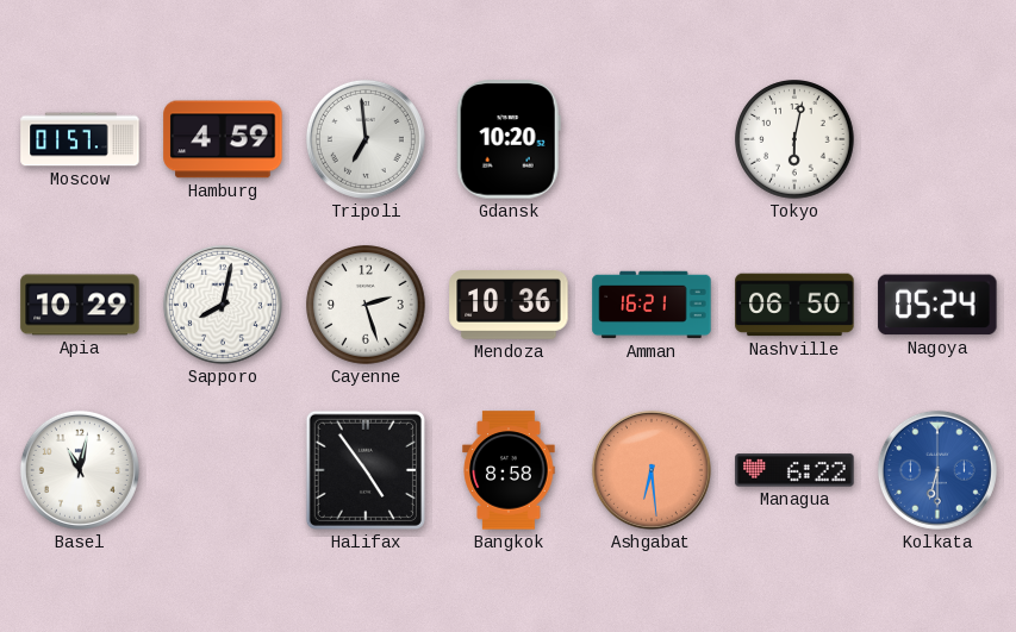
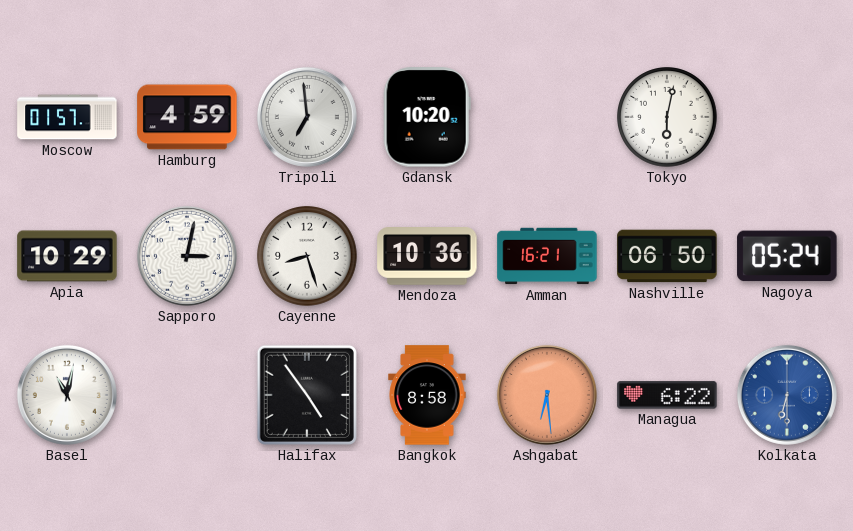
Sapporo: 8:02 -> 3:02
Cayenne: 2:27 -> 8:27
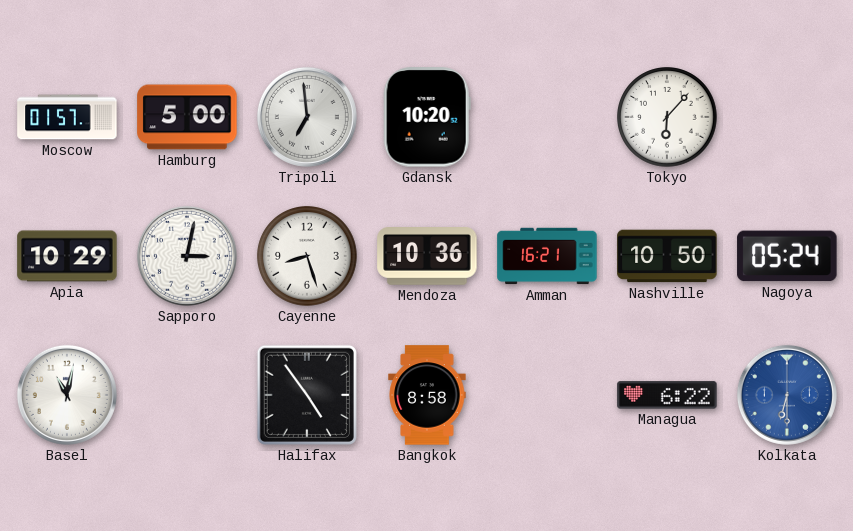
Hamburg: 4:59 -> 5:00
Tokyo: 6:02 -> 6:07
Nashville: 06:50 -> 10:50
Ashgabat: 6:29 -> none
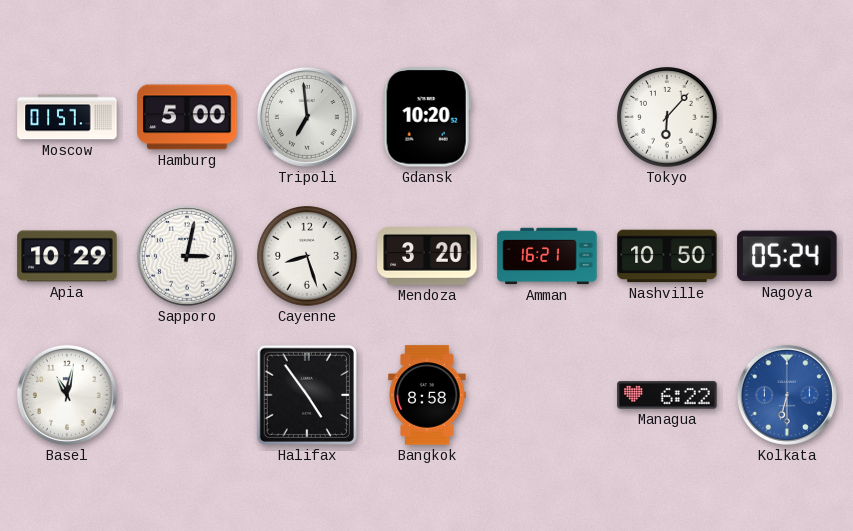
Mendoza: 10:36 -> 3:20
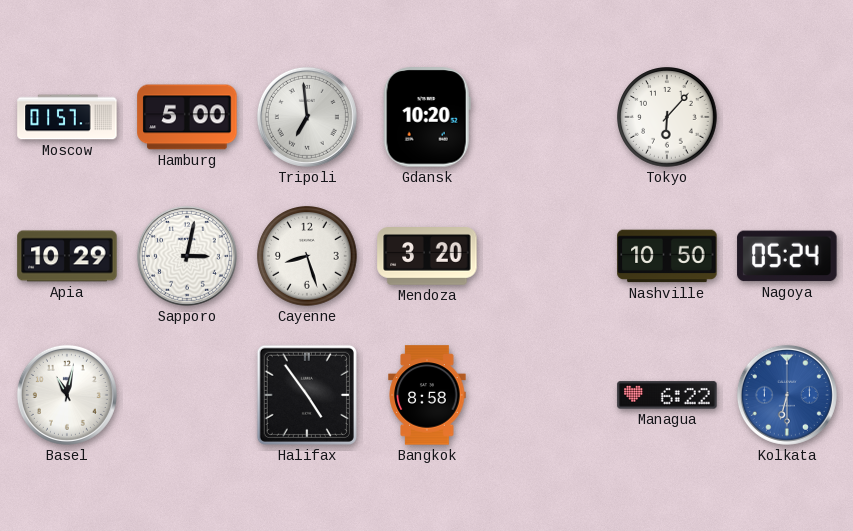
Amman: 16:21 -> none
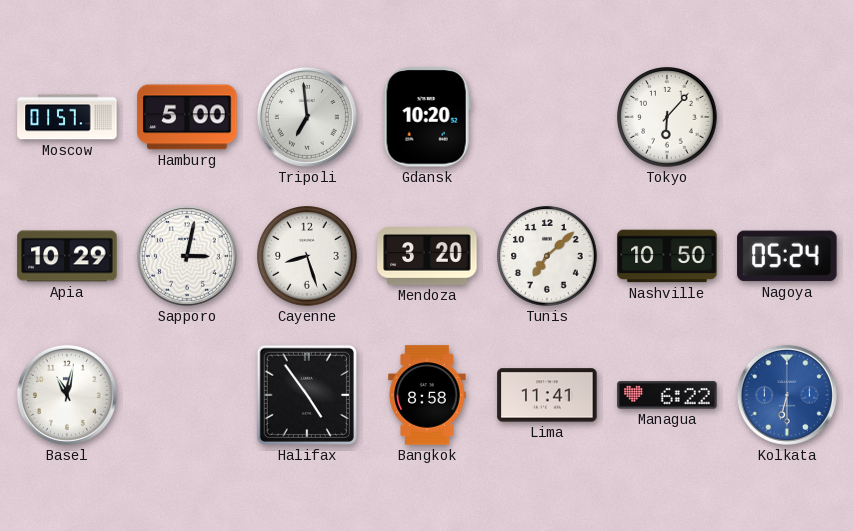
Tunis: none -> 7:08
Lima: none -> 11:41
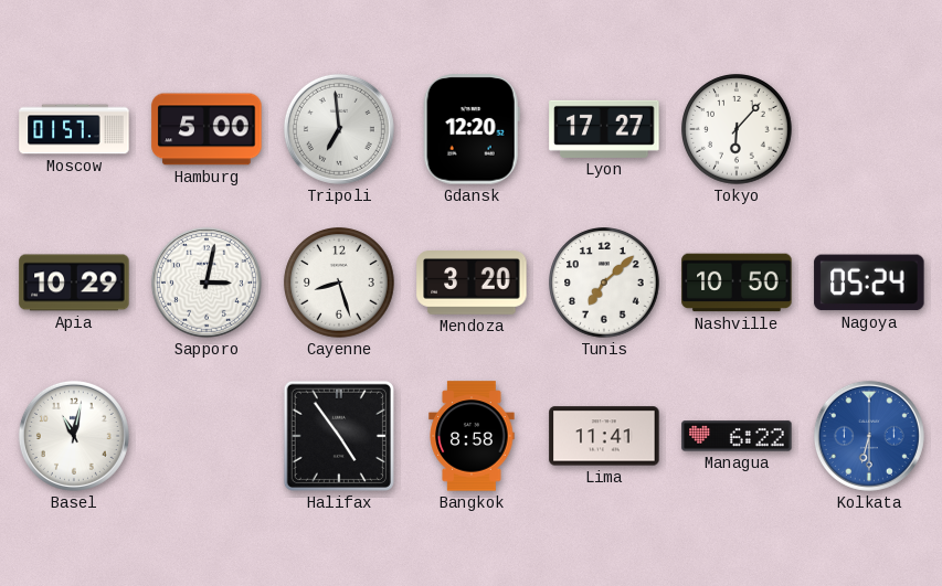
Gdansk: 10:20 -> 12:20
Lyon: none -> 17:27
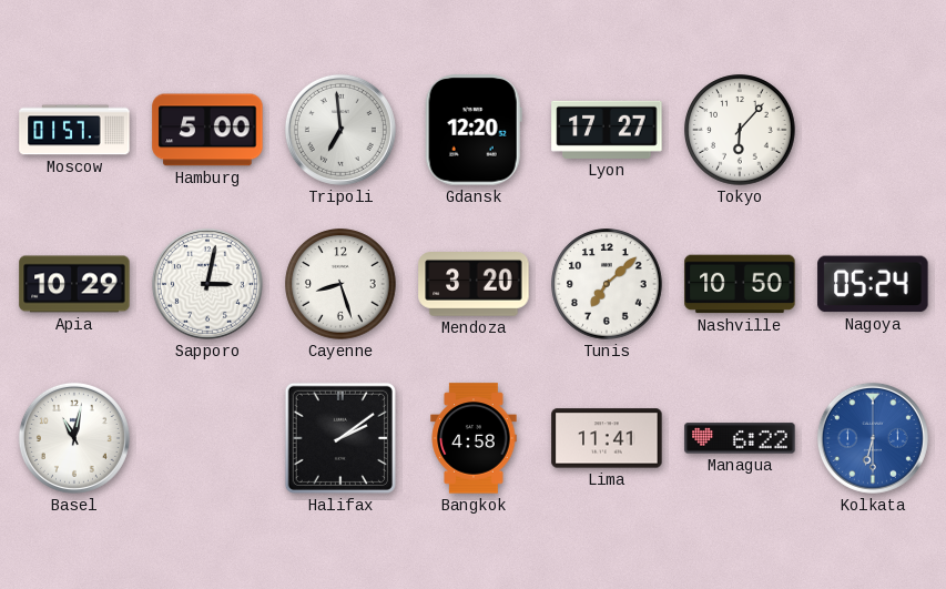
Halifax: 4:54 -> 2:09
Bangkok: 8:58 -> 4:58
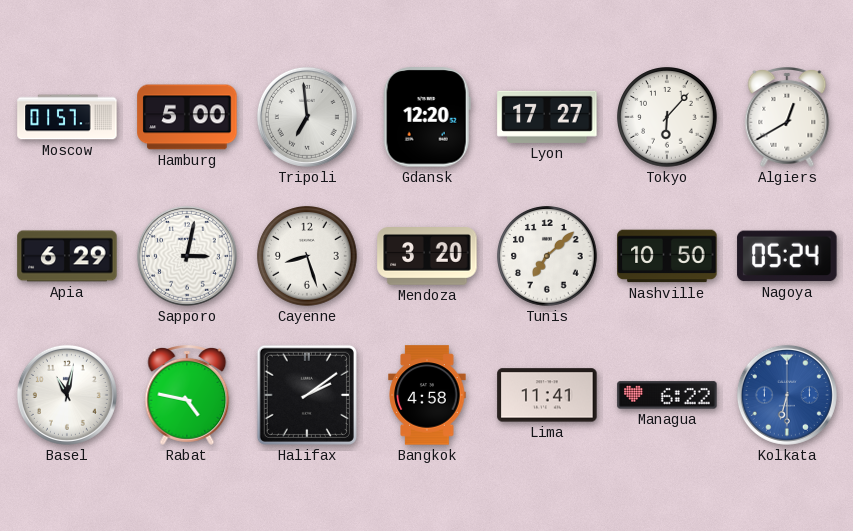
Algiers: none -> 12:40
Apia: 10:29 -> 6:29
Rabat: none -> 4:47
